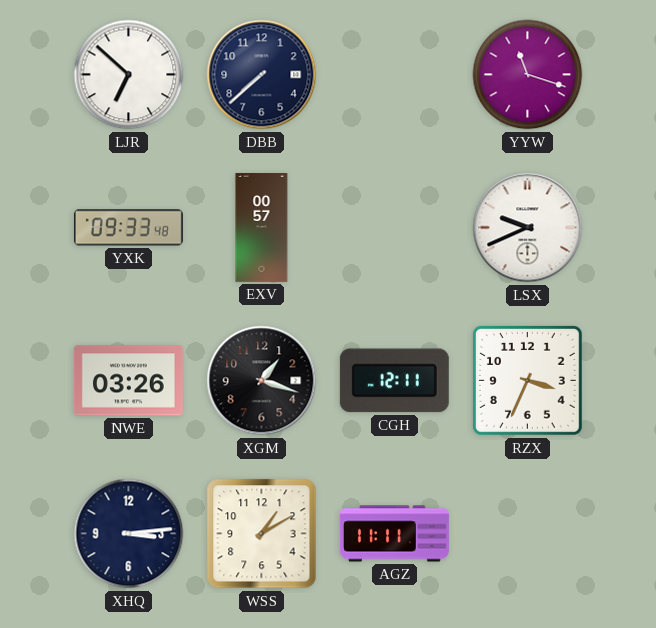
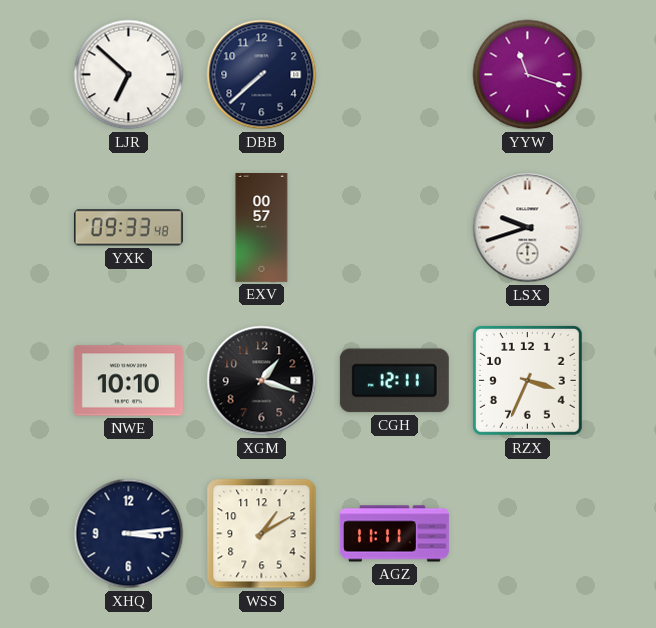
LSX: 9:41 -> 9:42
NWE: 03:26 -> 10:10
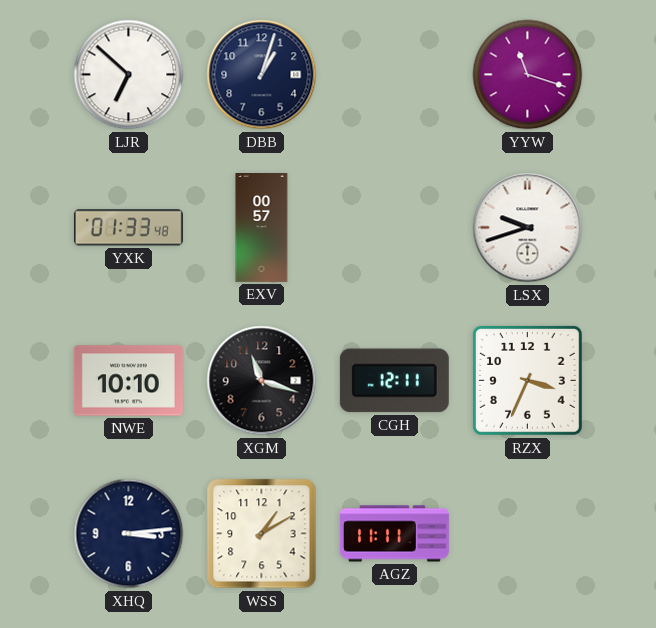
DBB: 7:38 -> 1:03
YXK: 09:33 -> 01:33
XGM: 1:18 -> 11:18
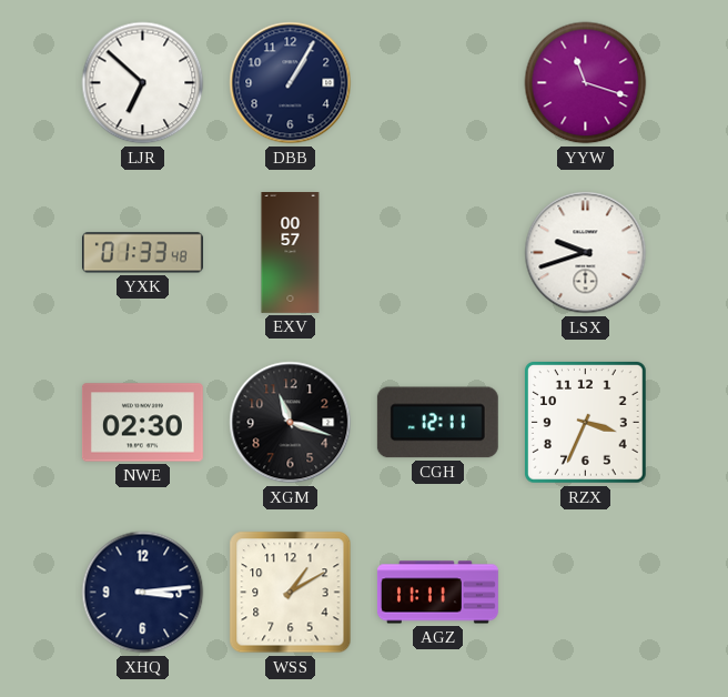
DBB: 1:03 -> 1:05
NWE: 10:10 -> 02:30
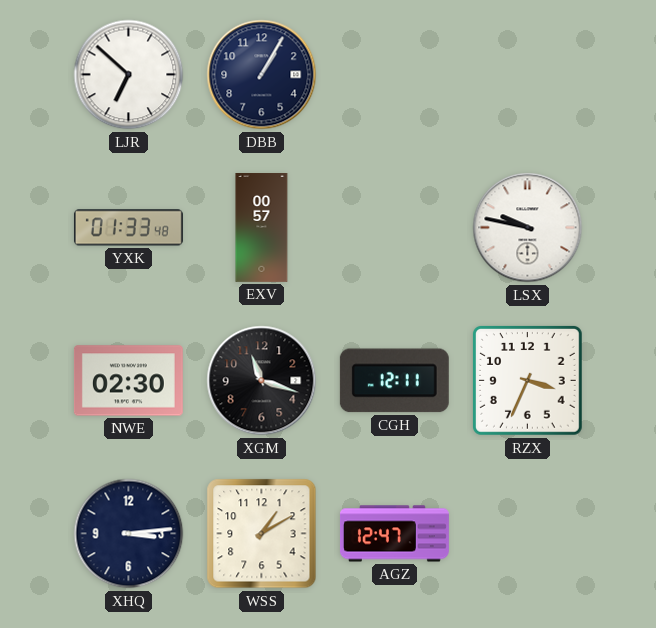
YYW: 11:18 -> none
LSX: 9:42 -> 9:47
AGZ: 11:11 -> 12:47
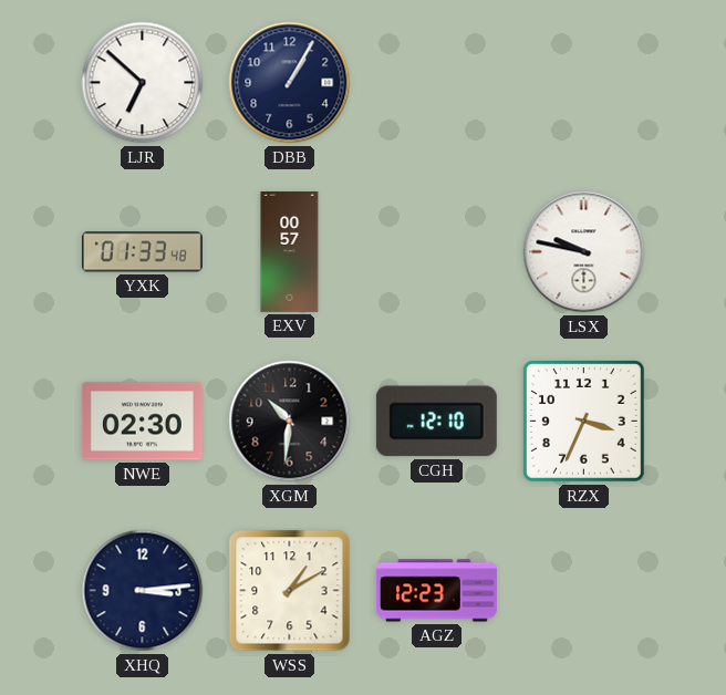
XGM: 11:18 -> 10:31
CGH: 12:11 -> 12:10
AGZ: 12:47 -> 12:23
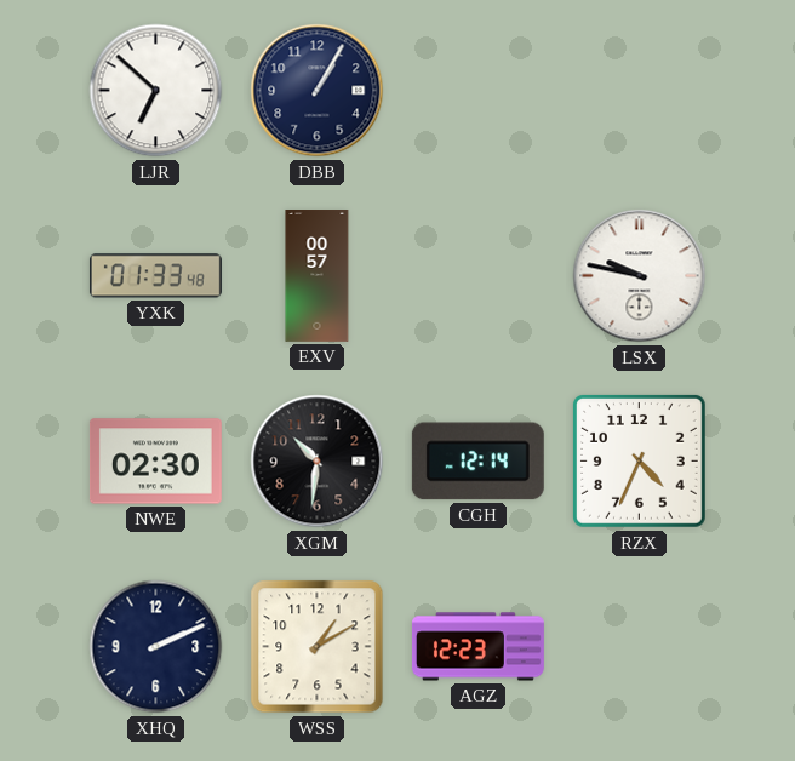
CGH: 12:10 -> 12:14
RZX: 3:34 -> 4:34
XHQ: 3:14 -> 2:11
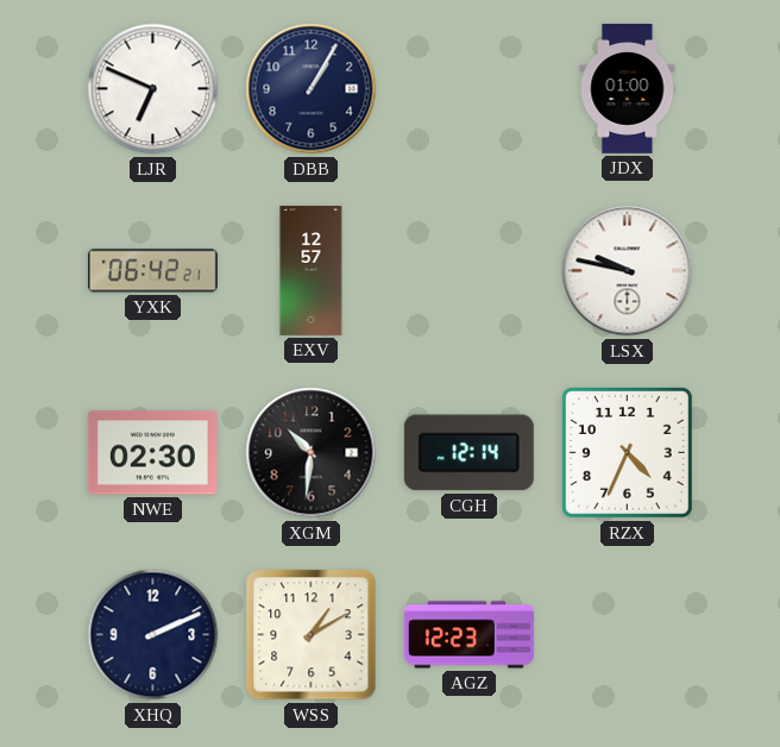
LJR: 6:52 -> 6:49
JDX: none -> 01:00
YXK: 01:33 -> 06:42
EXV: 00:57 -> 12:57
